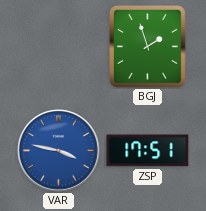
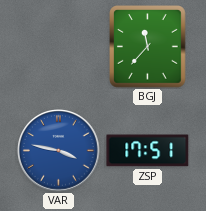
BGJ: 1:57 -> 11:37
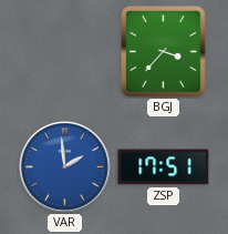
BGJ: 11:37 -> 3:37
VAR: 3:47 -> 1:59
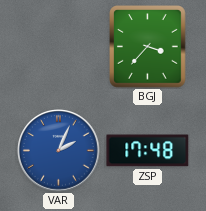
VAR: 1:59 -> 2:04
ZSP: 17:51 -> 17:48
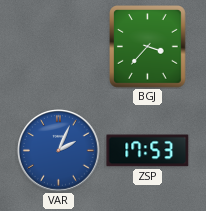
ZSP: 17:48 -> 17:53
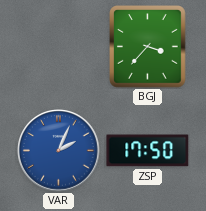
ZSP: 17:53 -> 17:50
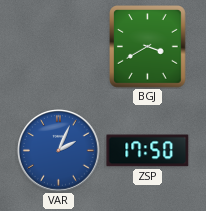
BGJ: 3:37 -> 3:40
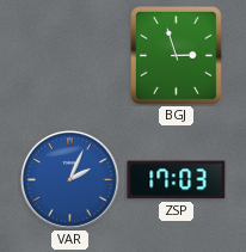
BGJ: 3:40 -> 2:57
ZSP: 17:50 -> 17:03
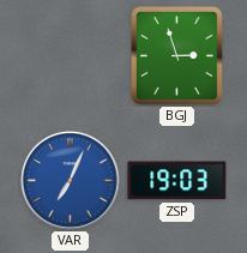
VAR: 2:04 -> 7:04
ZSP: 17:03 -> 19:03
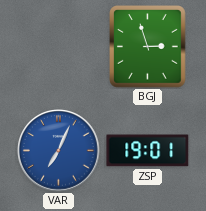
ZSP: 19:03 -> 19:01
